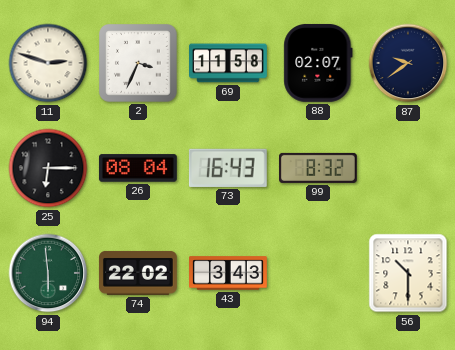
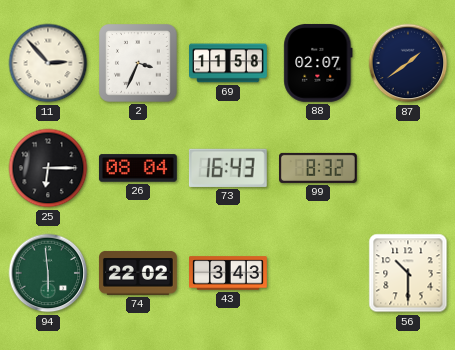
11: 2:48 -> 2:53
87: 9:39 -> 1:39
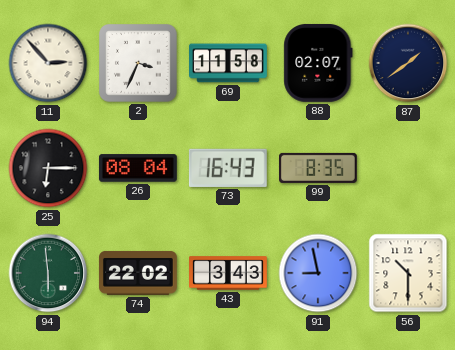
99: 8:32 -> 8:35
91: none -> 8:58
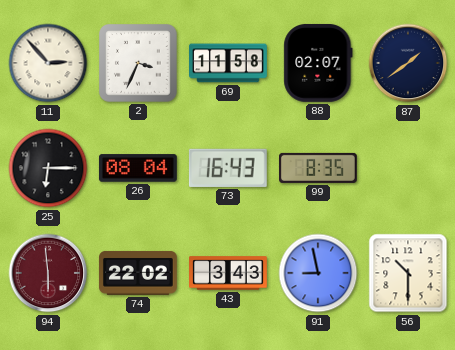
94 dial: green -> burgundy
